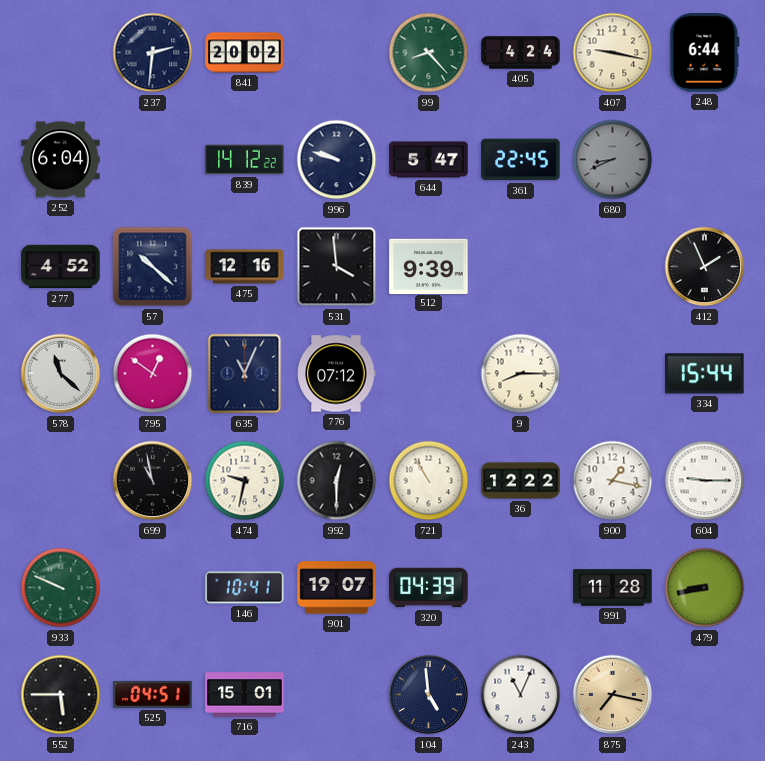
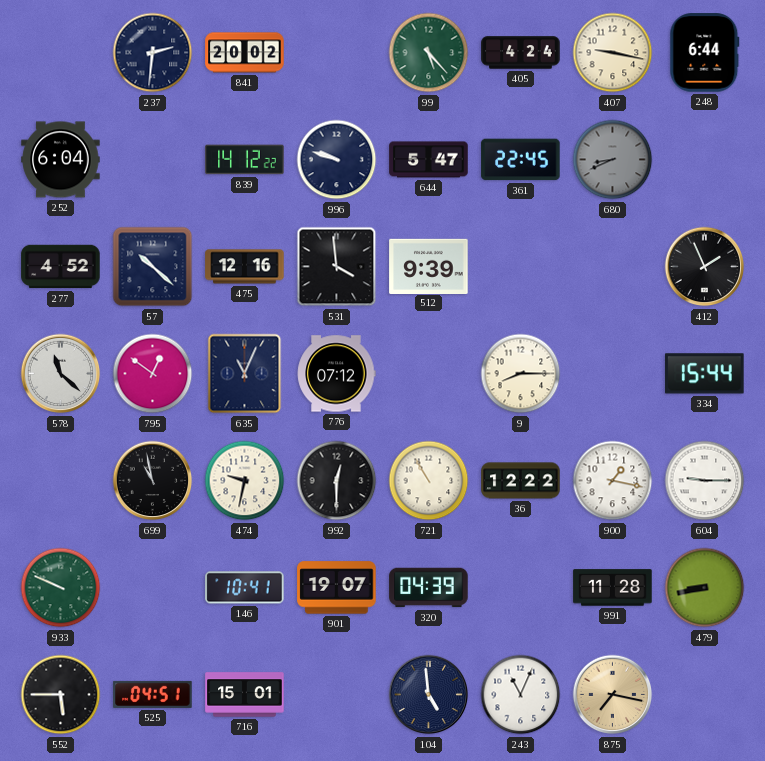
99: 8:23 -> 5:23
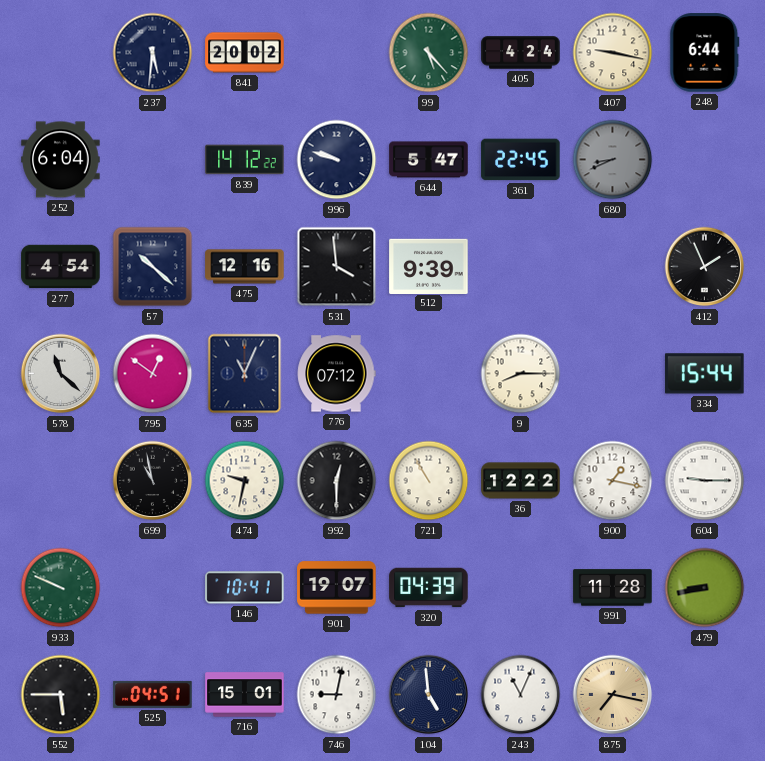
237: 2:31 -> 5:31
277: 4:52 -> 4:54
746: none -> 9:02
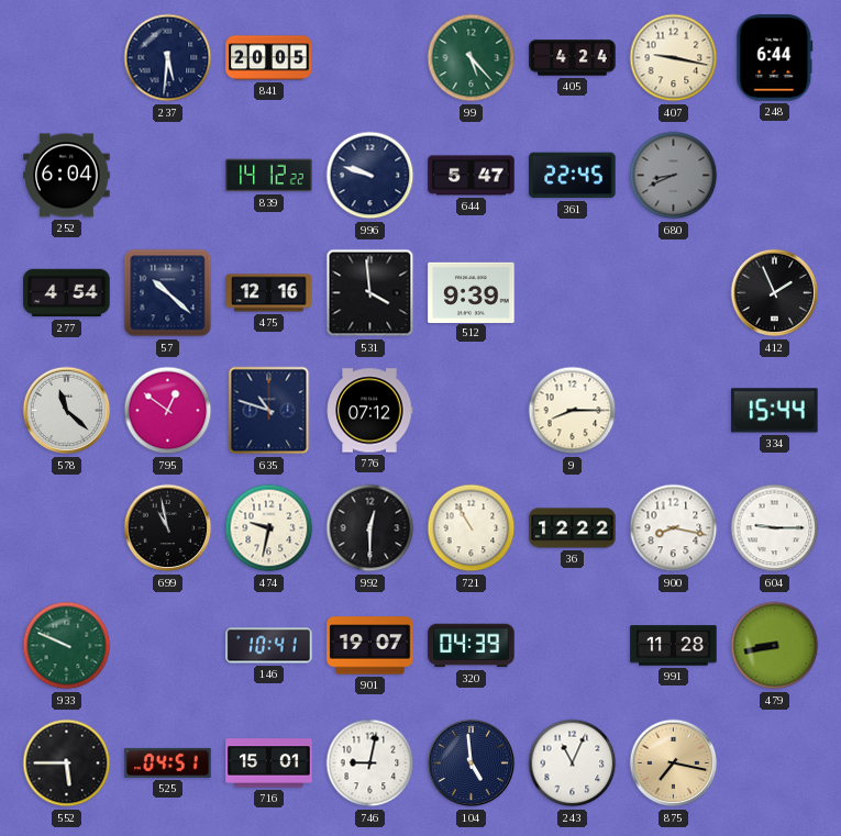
841: 20:02 -> 20:05
635: 11:04 -> 10:48
900: 1:17 -> 8:17
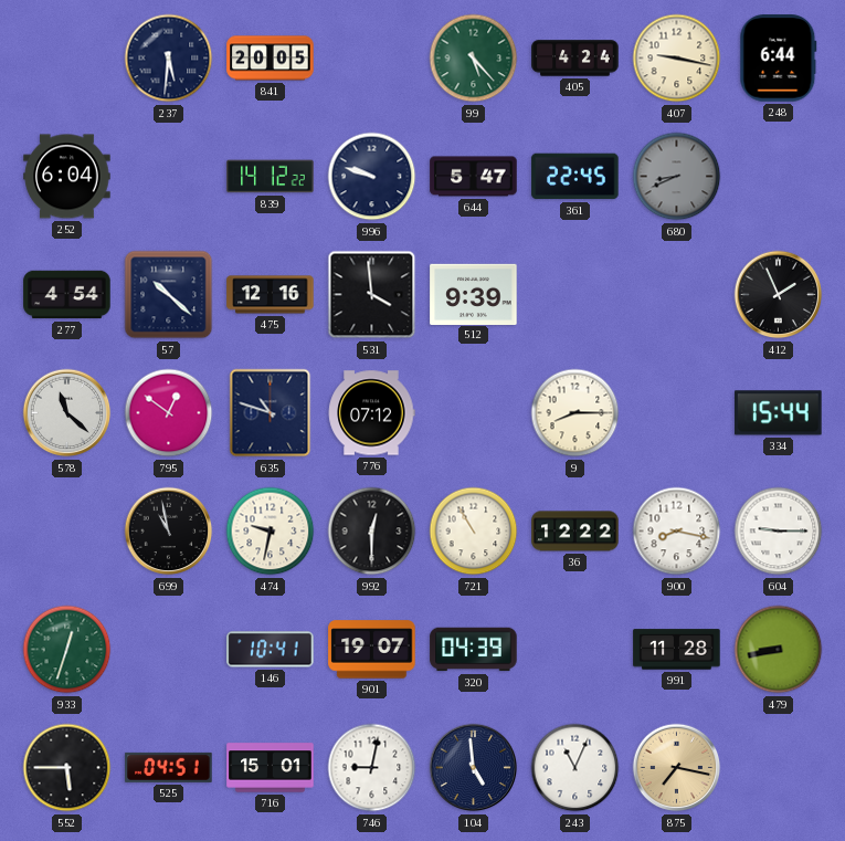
933: 9:49 -> 12:33
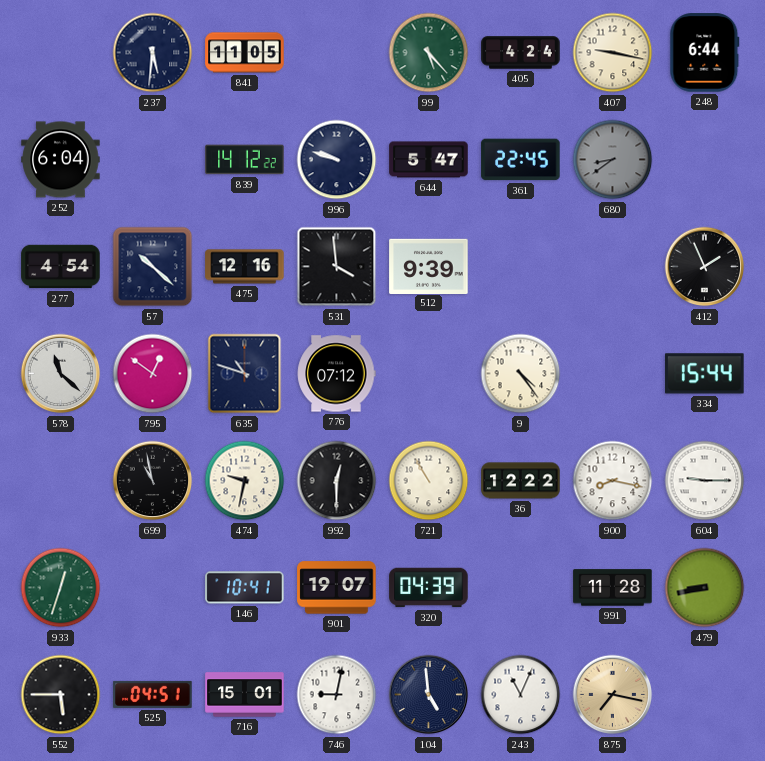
841: 20:05 -> 11:05
680: 8:41 -> 8:39
9: 8:15 -> 4:24
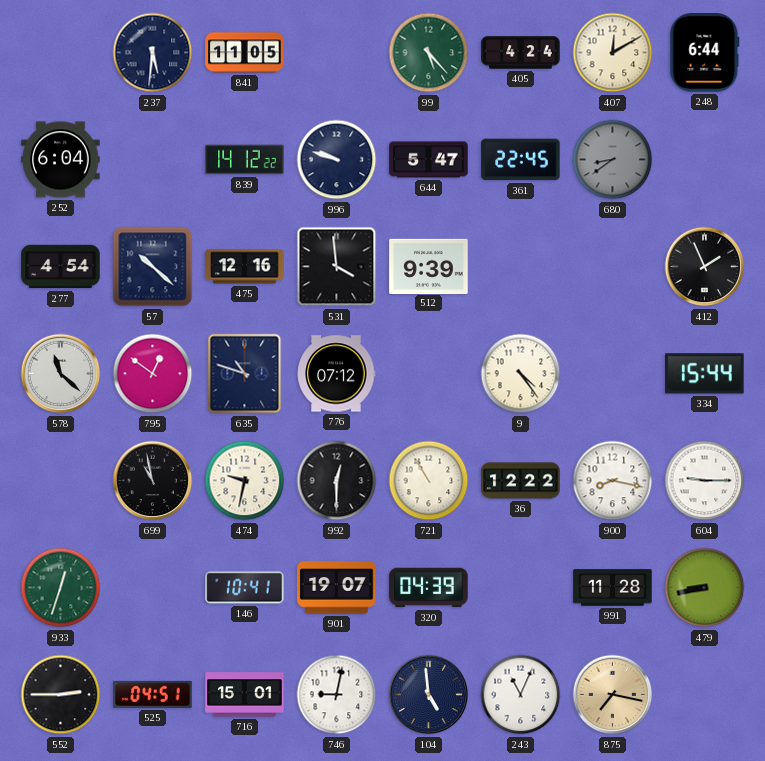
407: 9:17 -> 12:10
552: 5:45 -> 2:45
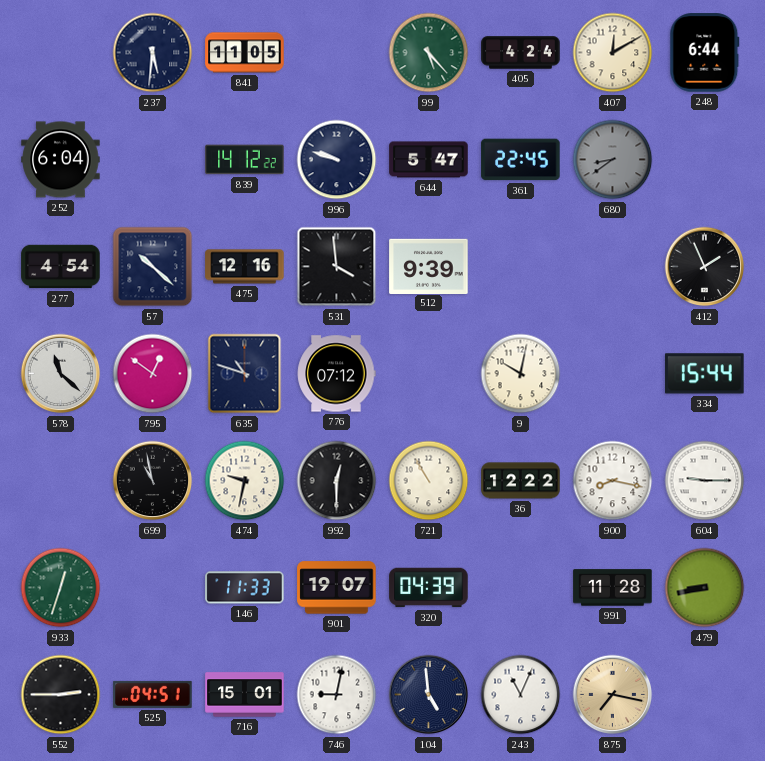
9: 4:24 -> 10:02
146: 10:41 -> 11:33
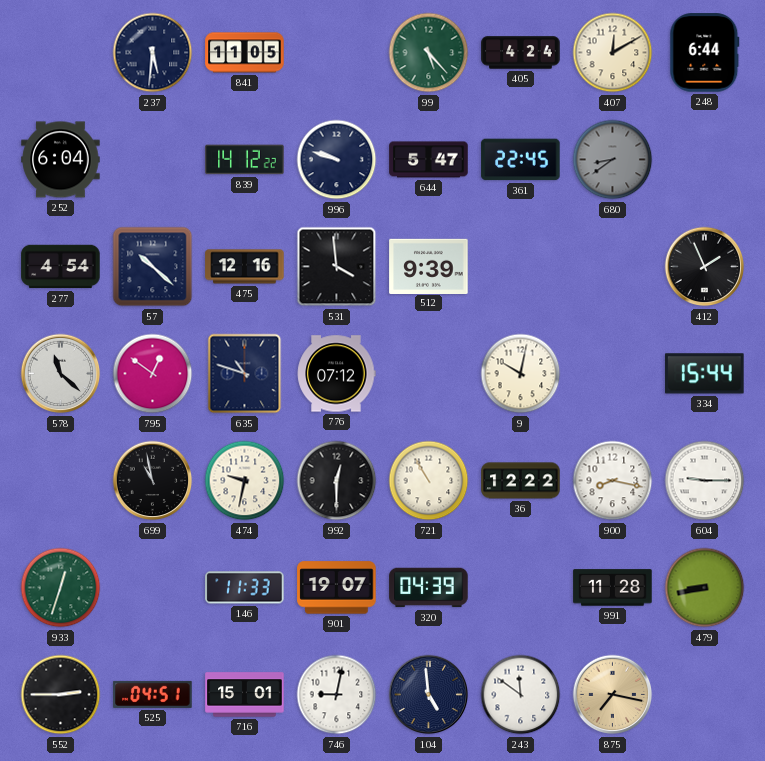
243: 11:04 -> 11:51
